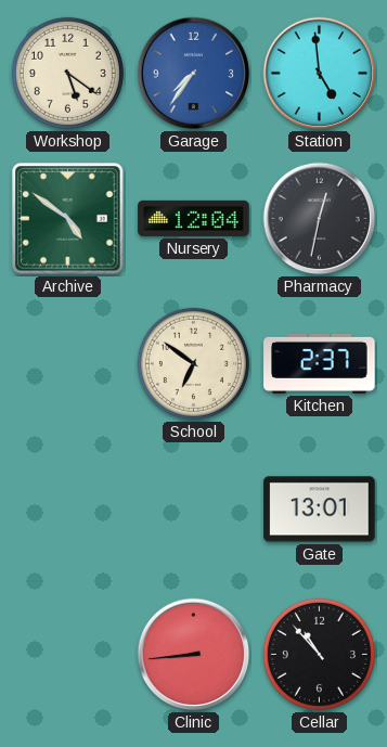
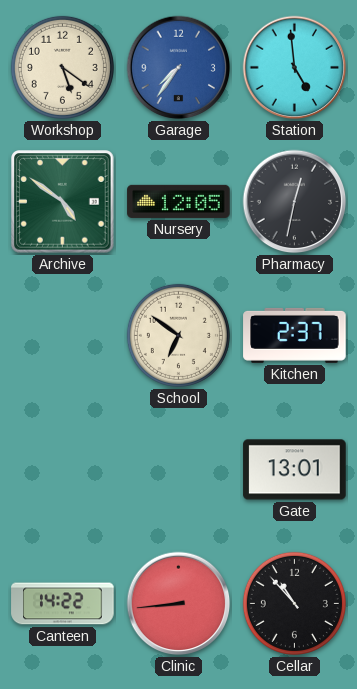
Nursery: 12:04 -> 12:05
Canteen: none -> 14:22
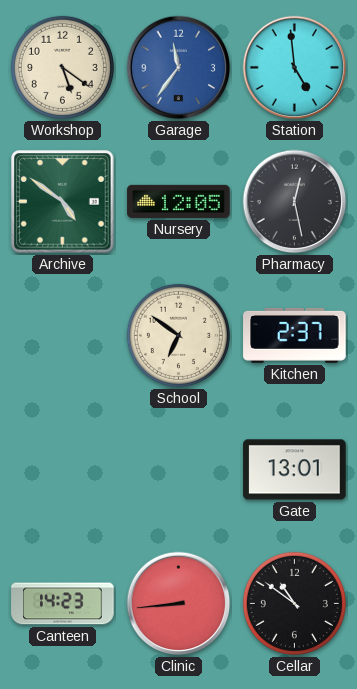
Garage: 7:36 -> 11:36
Pharmacy: 12:32 -> 12:28
Canteen: 14:22 -> 14:23
Cellar: 10:53 -> 10:51
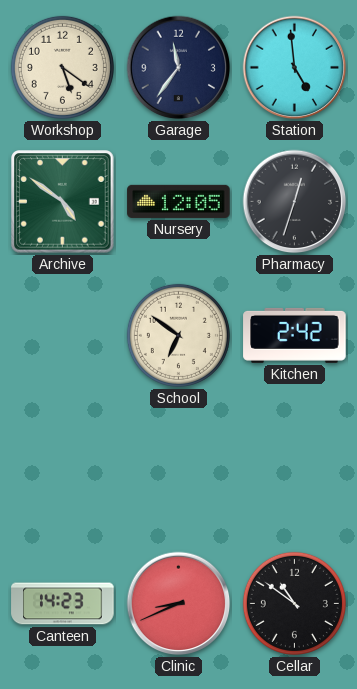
Garage dial: blue -> navy
Pharmacy: 12:28 -> 12:33
Kitchen: 2:37 -> 2:42
Gate: 13:01 -> none
Clinic: 8:44 -> 8:41
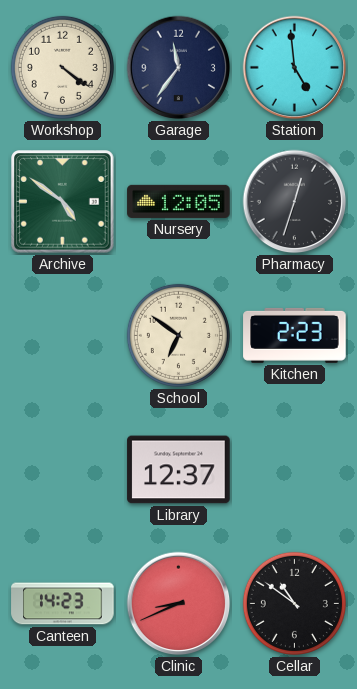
Workshop: 5:21 -> 4:21
Kitchen: 2:42 -> 2:23
Library: none -> 12:37
